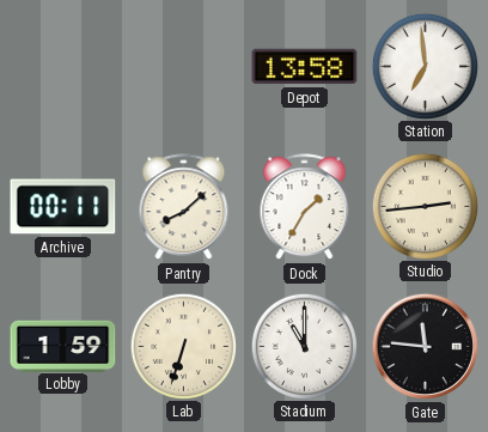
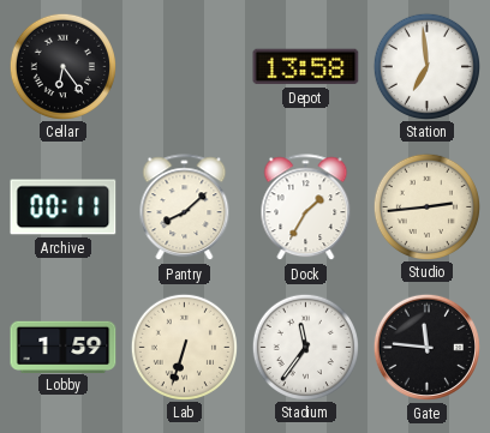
Cellar: none -> 6:24
Stadium: 11:00 -> 11:36
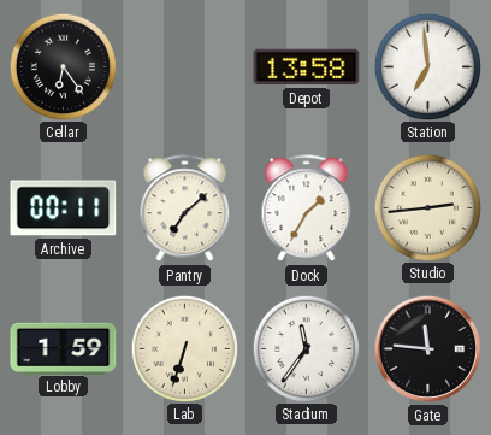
Pantry: 8:08 -> 7:08
